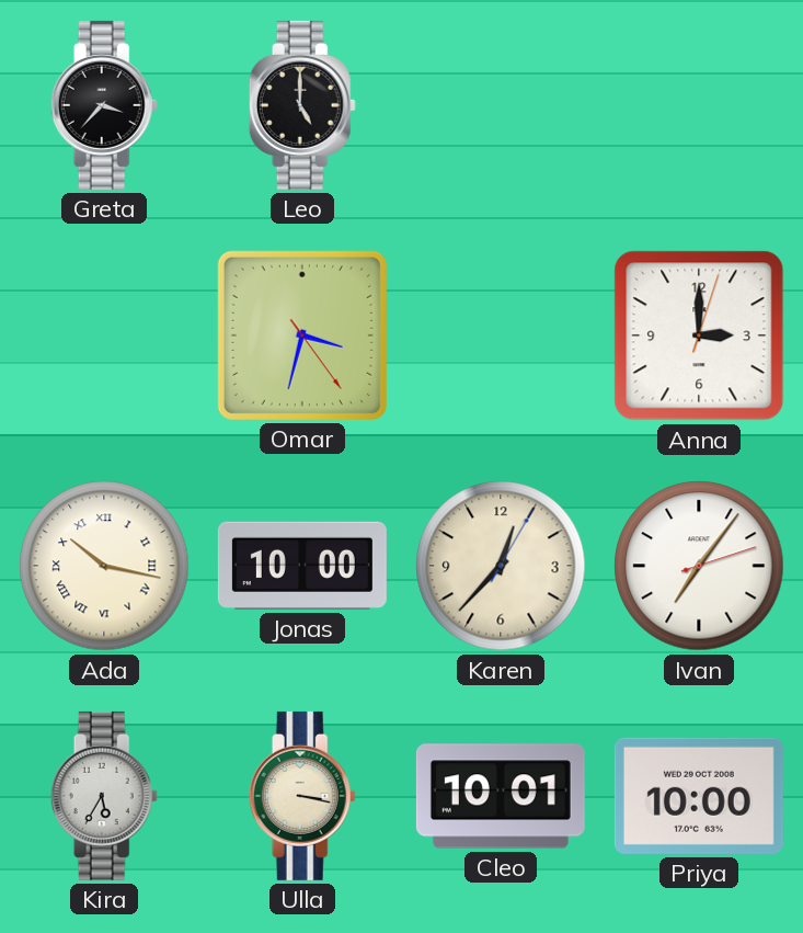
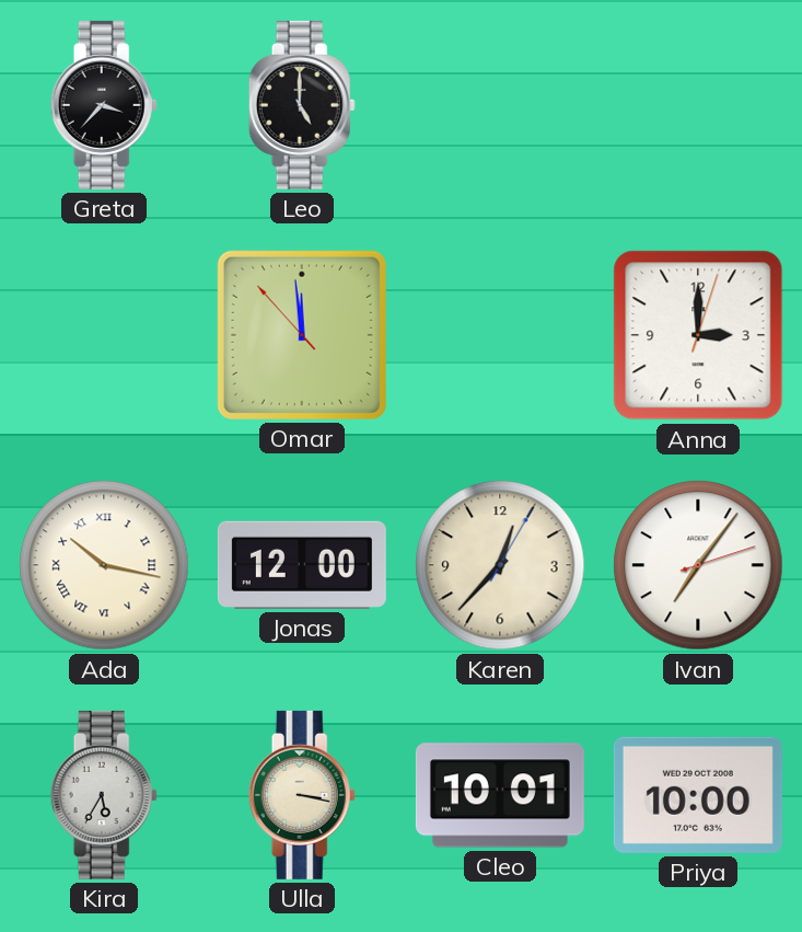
Omar: 3:32 -> 11:58
Jonas: 10:00 -> 12:00
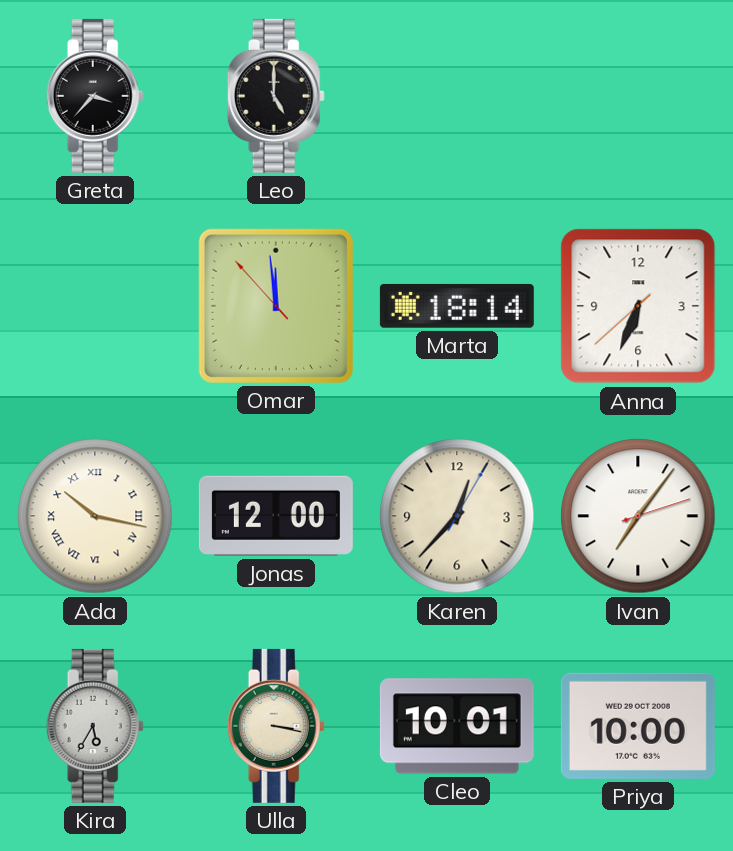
Marta: none -> 18:14
Anna: 3:00 -> 6:33
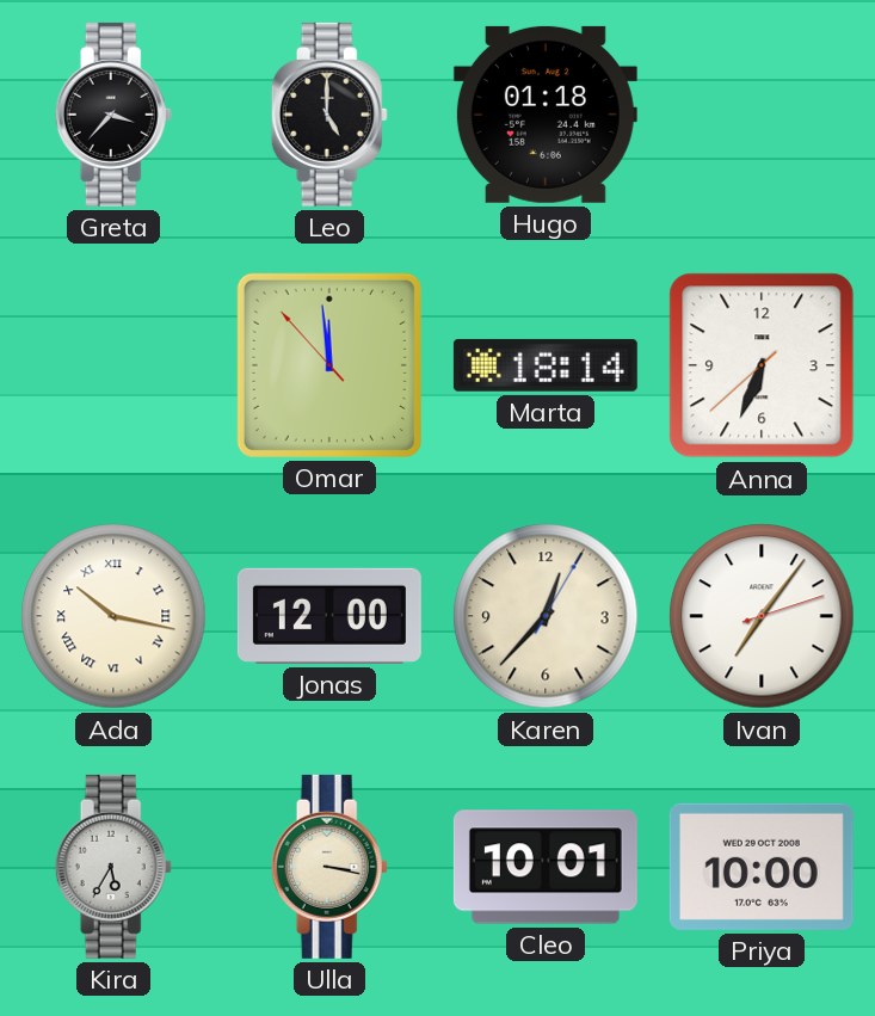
Hugo: none -> 01:18
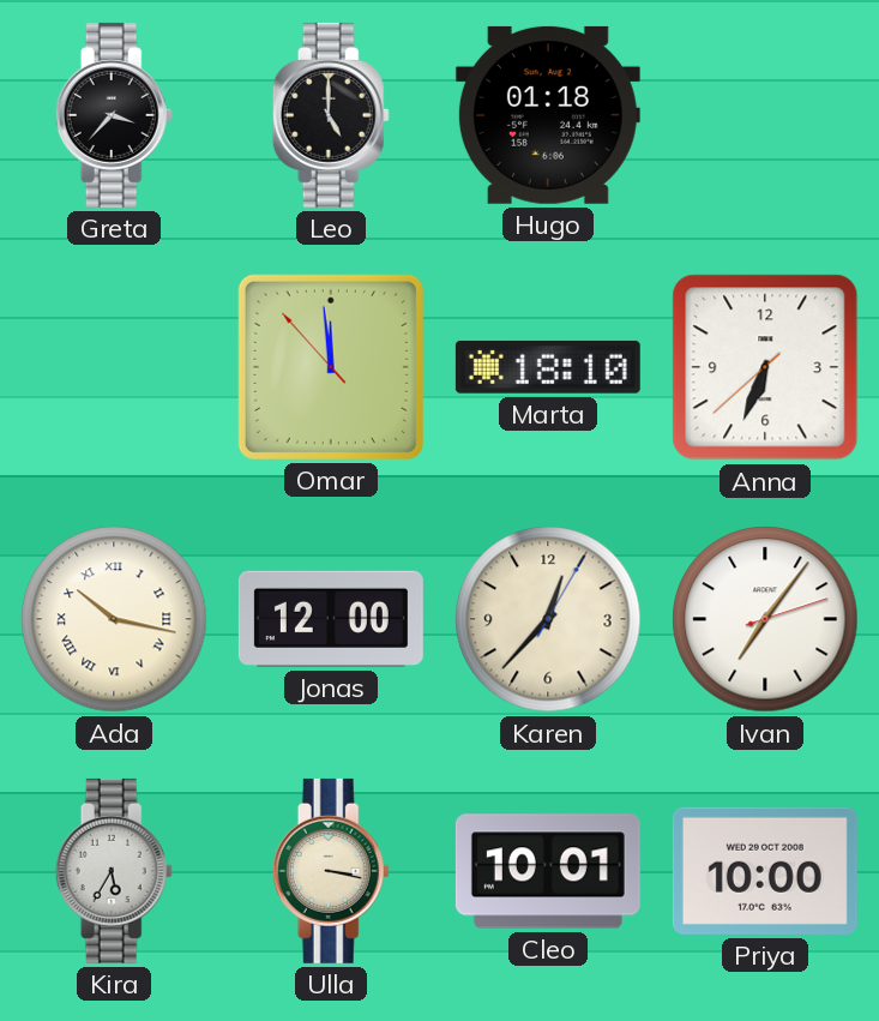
Marta: 18:14 -> 18:10
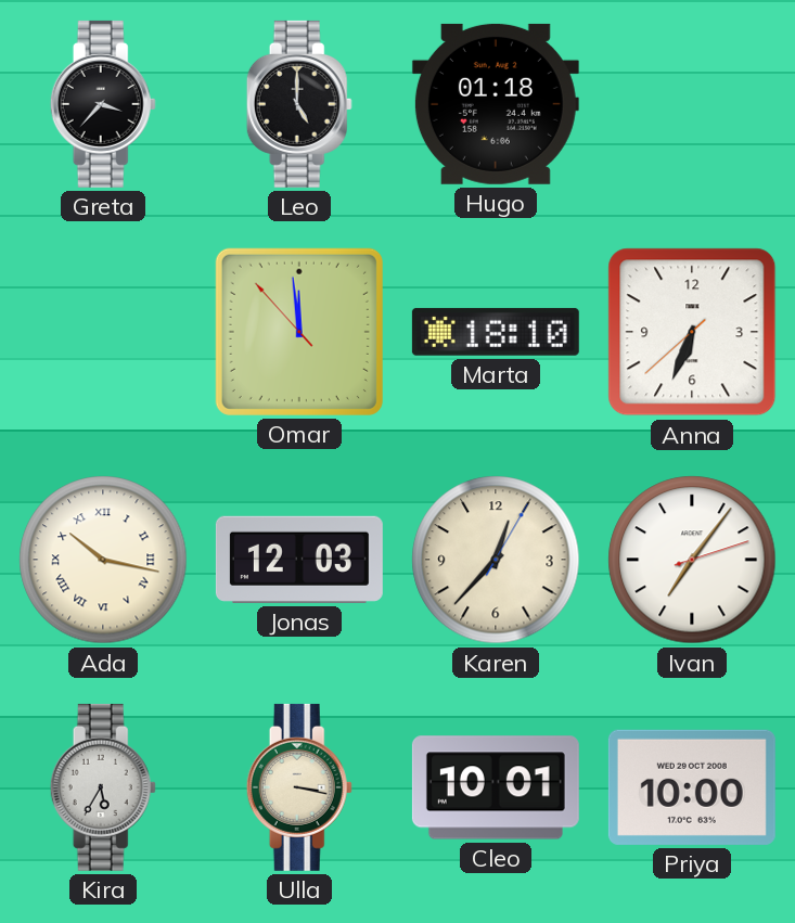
Jonas: 12:00 -> 12:03
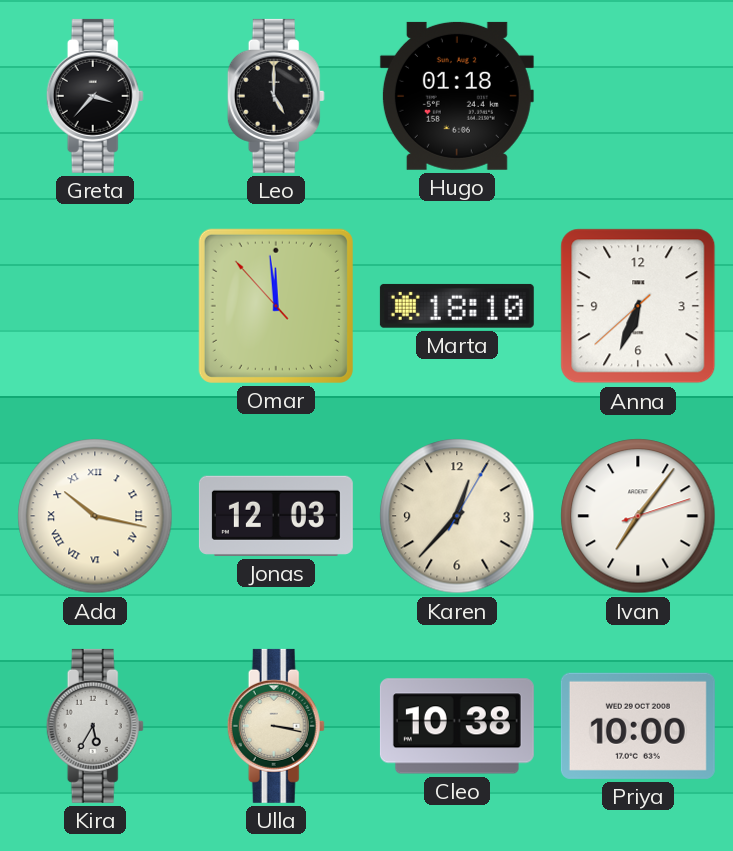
Cleo: 10:01 -> 10:38
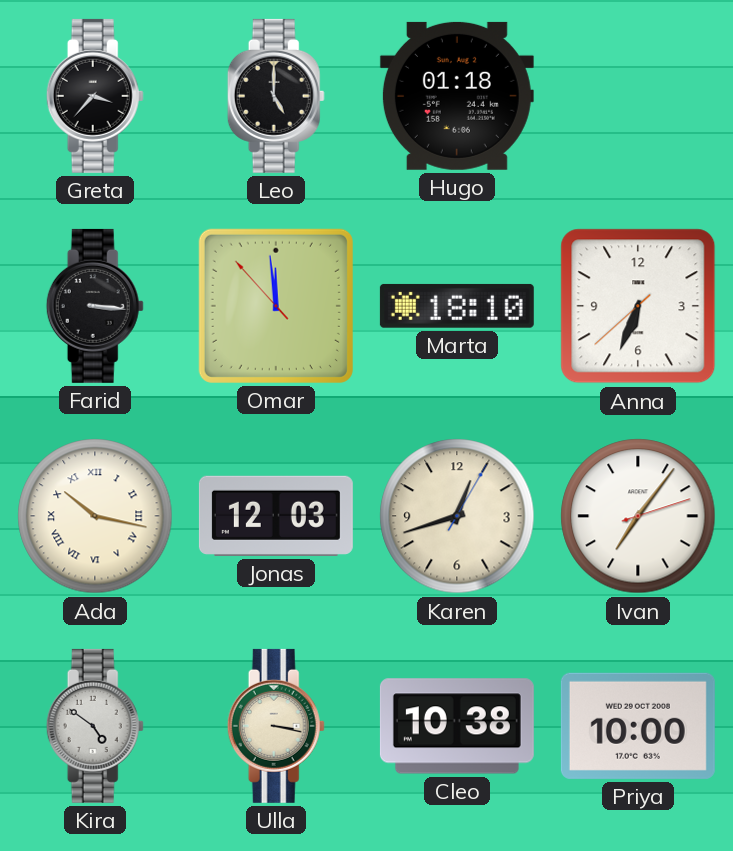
Farid: none -> 3:16
Karen: 12:37 -> 12:42
Kira: 5:35 -> 4:51
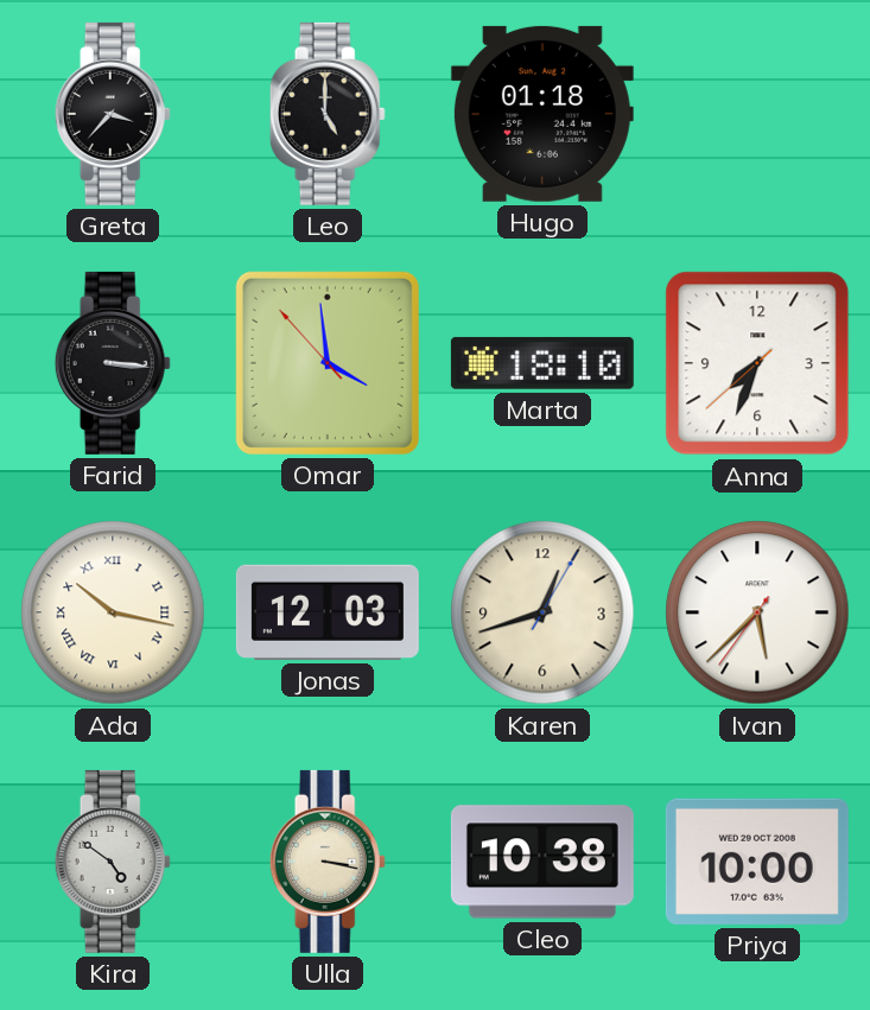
Omar: 11:58 -> 3:58
Anna: 6:33 -> 7:33
Ivan: 7:06 -> 5:37
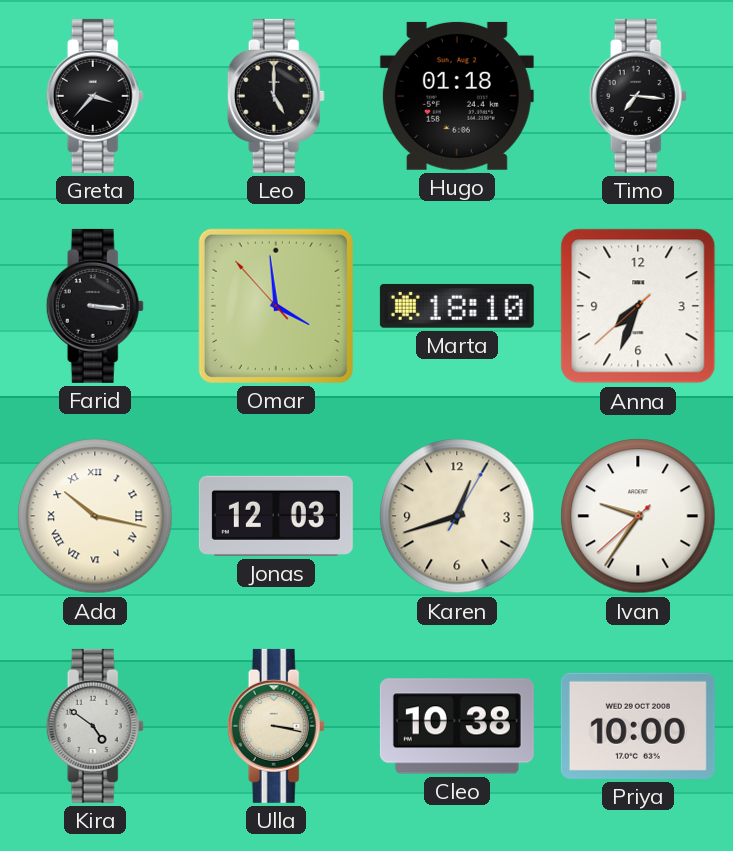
Timo: none -> 7:16
Ivan: 5:37 -> 9:35
